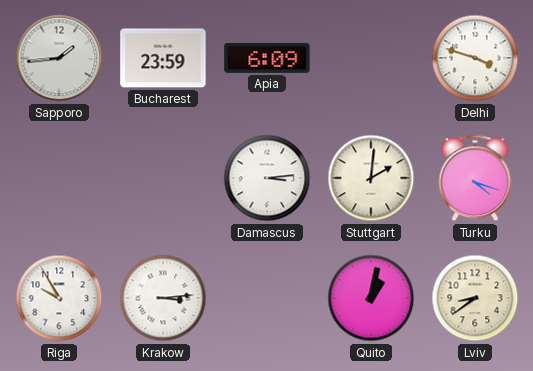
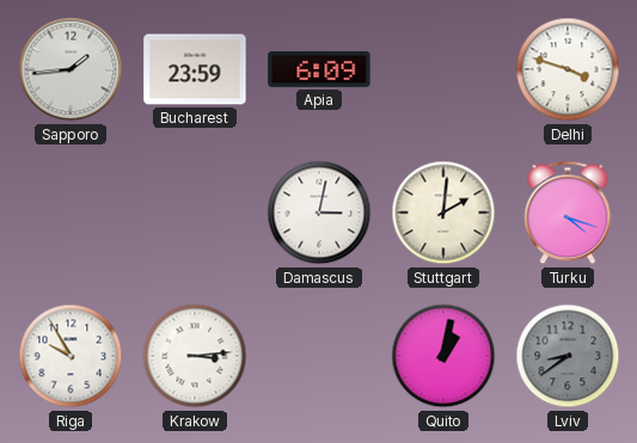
Damascus: 3:14 -> 3:02
Lviv dial: cream -> grey
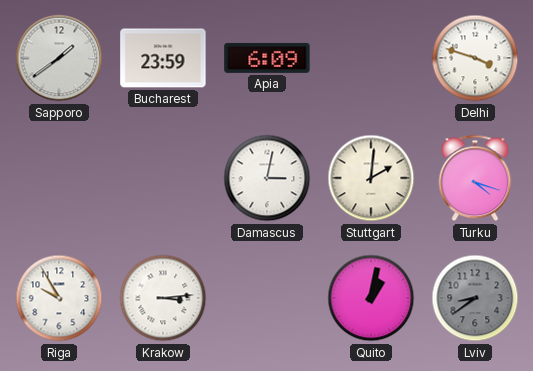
Sapporo: 1:44 -> 1:39
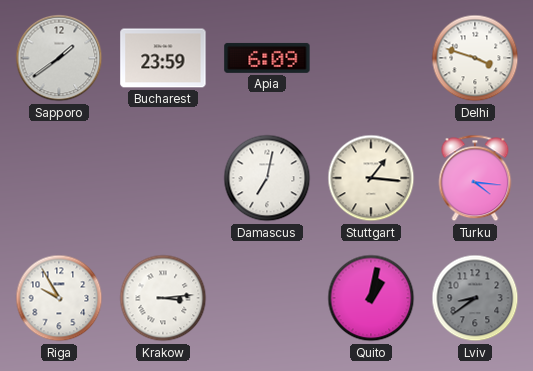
Damascus: 3:02 -> 7:02
Stuttgart: 2:01 -> 1:16
Turku: 4:18 -> 4:16
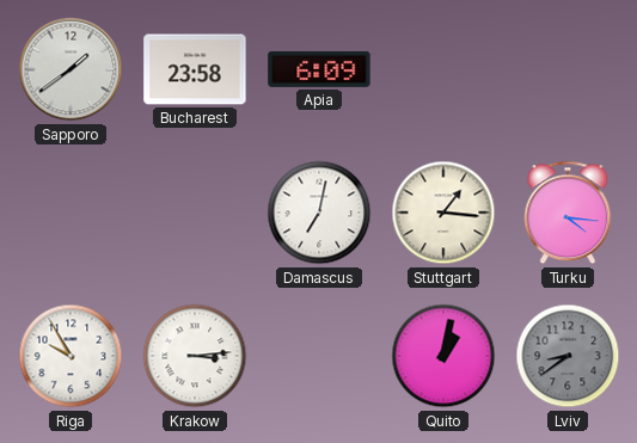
Bucharest: 23:59 -> 23:58
Delhi: 3:48 -> none
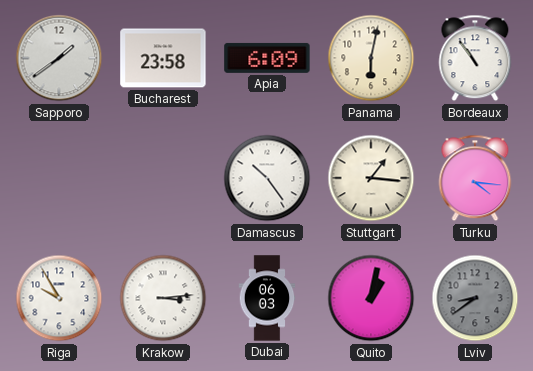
Panama: none -> 6:02
Bordeaux: none -> 10:54
Damascus: 7:02 -> 10:24
Dubai: none -> 06:03
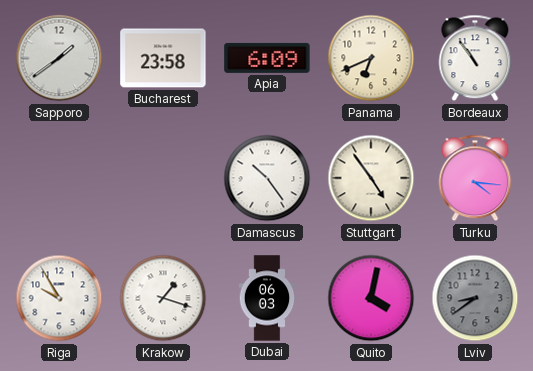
Panama: 6:02 -> 6:41
Stuttgart: 1:16 -> 4:54
Krakow: 3:14 -> 1:18
Quito: 1:02 -> 4:02
